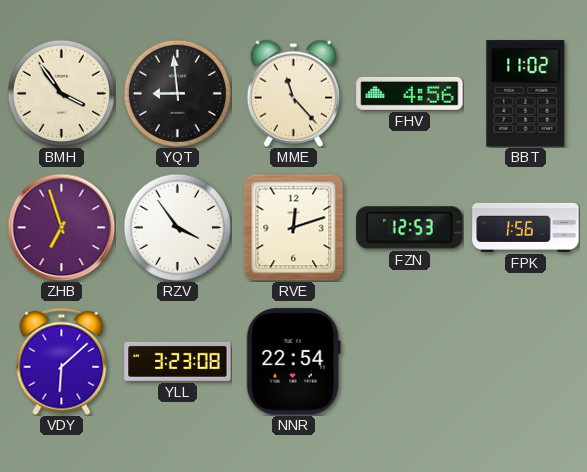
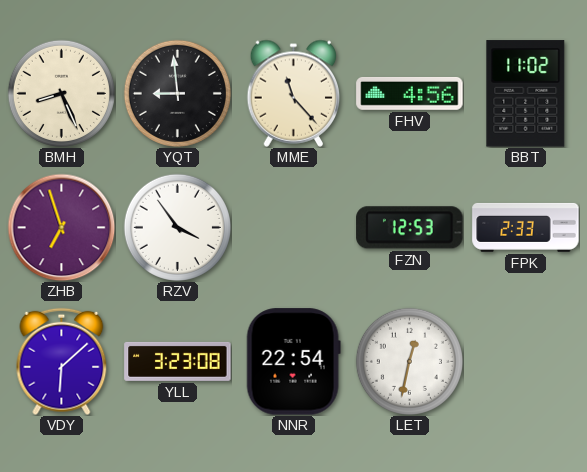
BMH: 3:54 -> 8:26
RVE: 12:12 -> none
FPK: 1:56 -> 2:33
LET: none -> 12:32
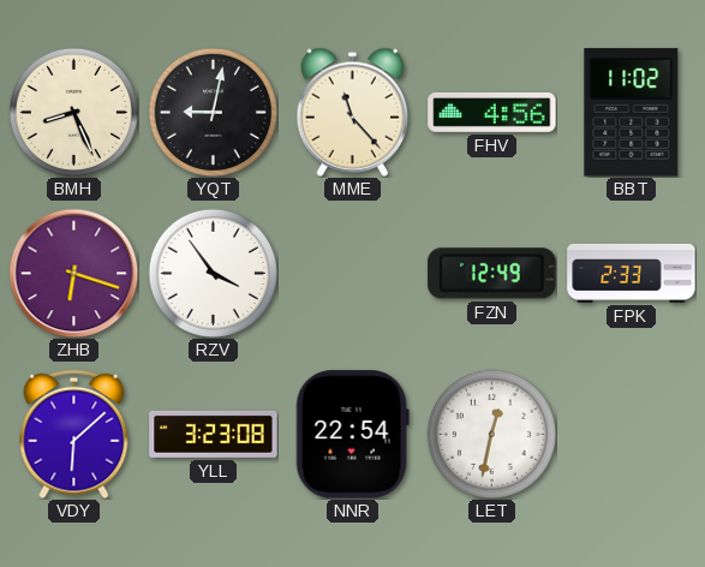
YQT: 8:59 -> 9:02
ZHB: 6:57 -> 6:18
FZN: 12:53 -> 12:49
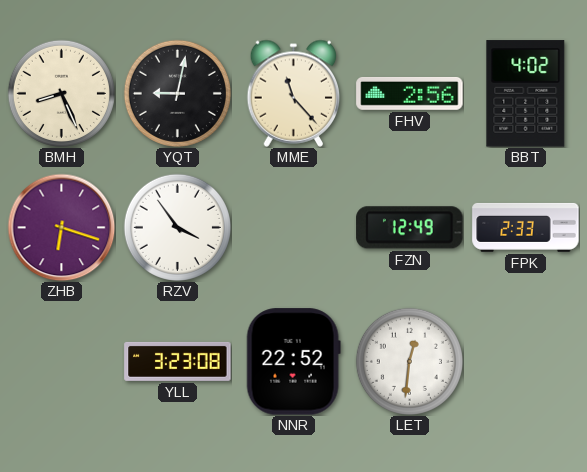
FHV: 4:56 -> 2:56
BBT: 11:02 -> 4:02
VDY: 6:08 -> none
NNR: 22:54 -> 22:52
LET: 12:32 -> 12:31
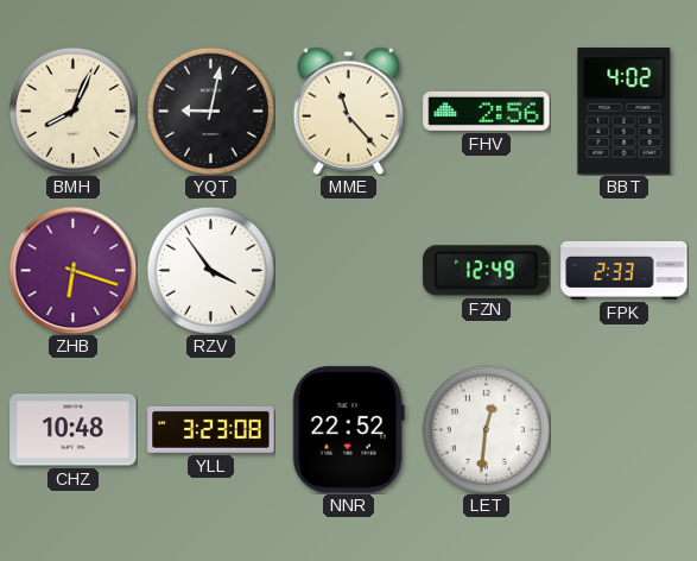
BMH: 8:26 -> 8:04
CHZ: none -> 10:48
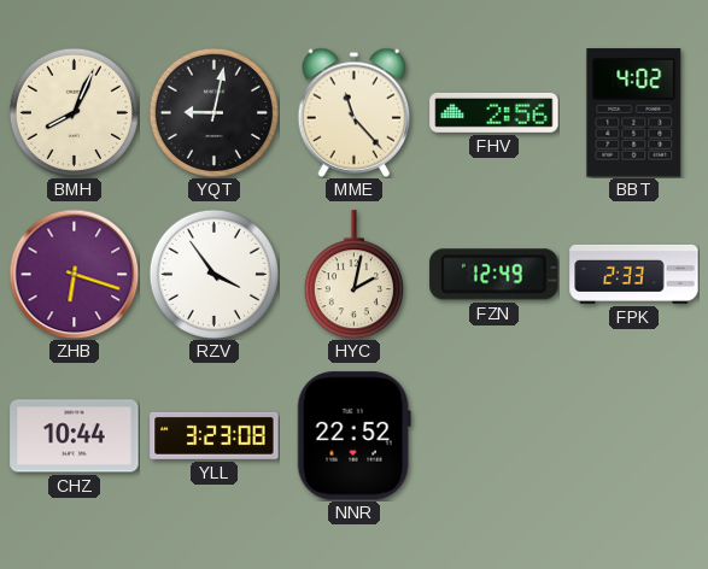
HYC: none -> 2:02
CHZ: 10:48 -> 10:44
LET: 12:31 -> none
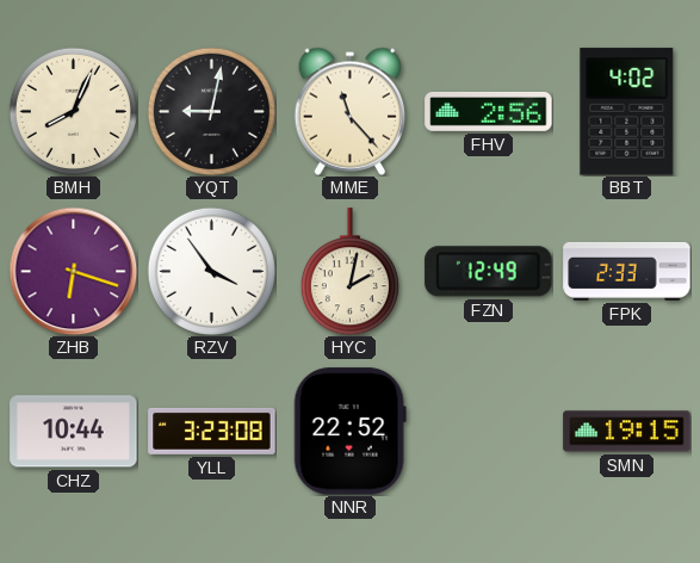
SMN: none -> 19:15
